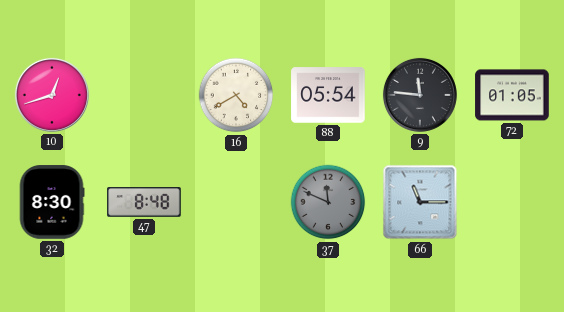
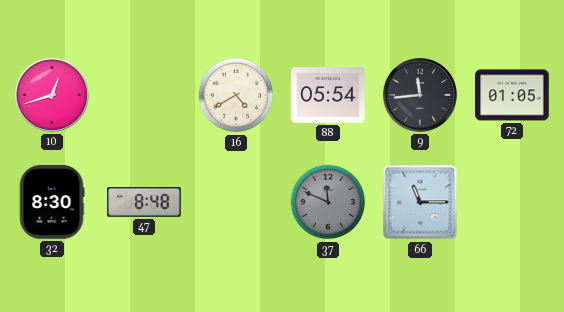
9: 11:46 -> 11:44
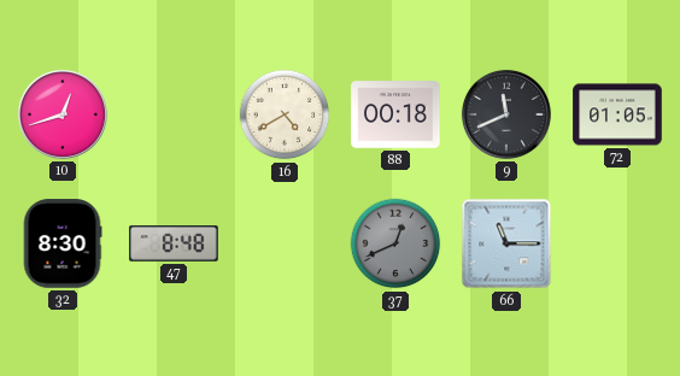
88: 05:54 -> 00:18
9: 11:44 -> 11:41
37: 11:49 -> 12:41
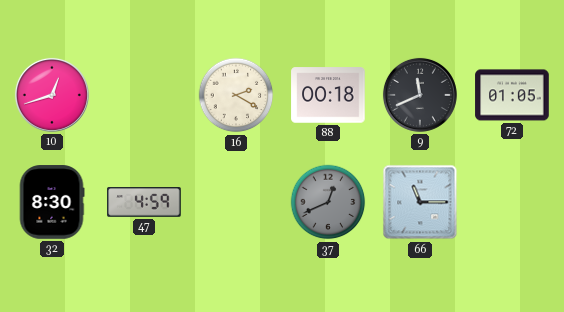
16: 4:40 -> 2:20
47: 8:48 -> 4:59
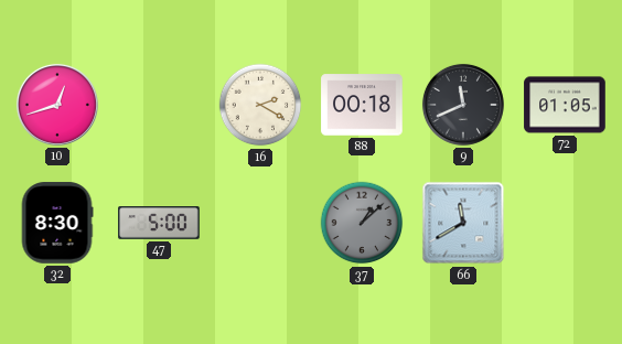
47: 4:59 -> 5:00
37: 12:41 -> 1:08
66: 11:15 -> 11:40
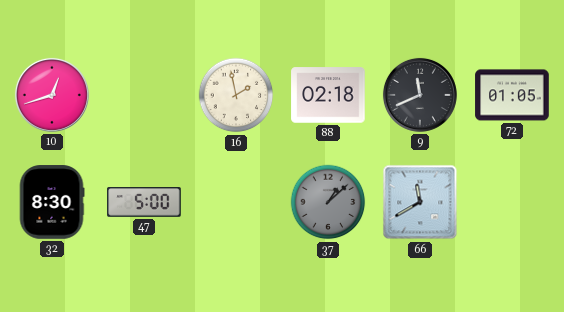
16: 2:20 -> 1:58
88: 00:18 -> 02:18
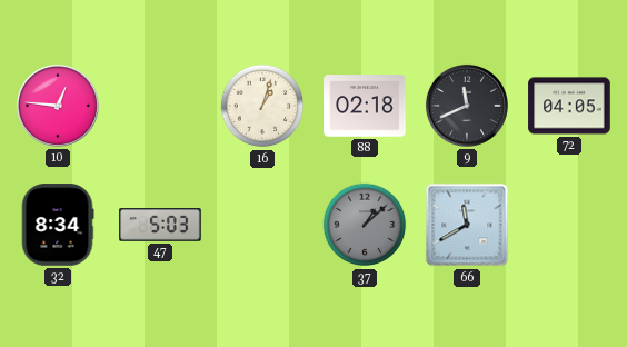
10: 12:42 -> 12:46
16: 1:58 -> 1:03
72: 01:05 -> 04:05
32: 8:30 -> 8:34
47: 5:00 -> 5:03
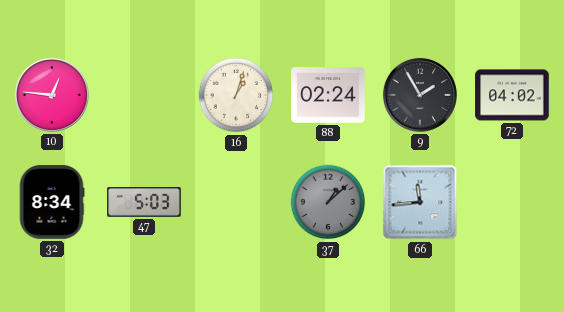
88: 02:18 -> 02:24
9: 11:41 -> 1:55
72: 04:05 -> 04:02
66: 11:40 -> 11:44
